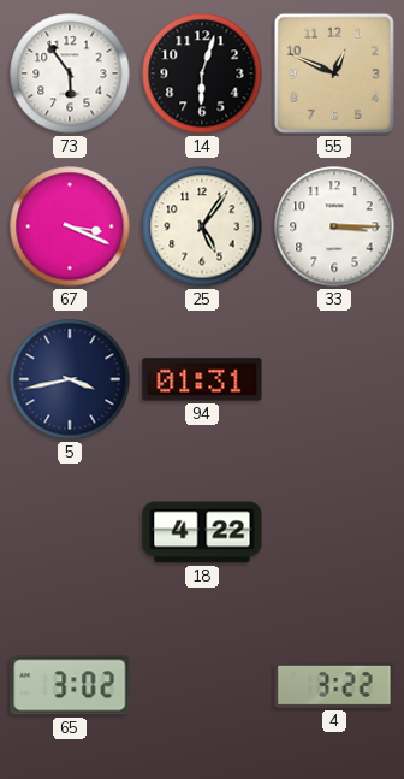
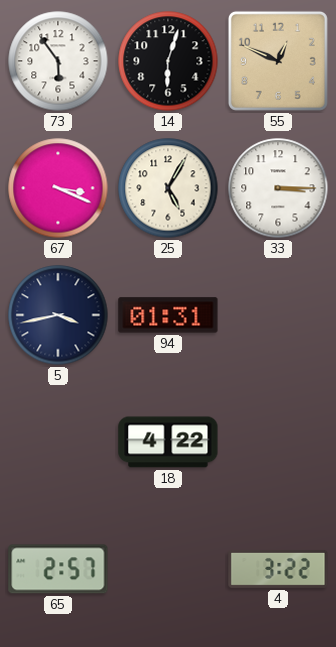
25: 5:06 -> 5:05
65: 3:02 -> 2:57
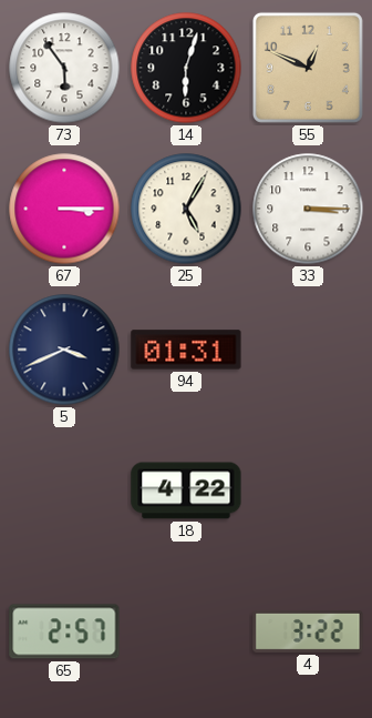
67: 3:19 -> 3:15
5: 3:43 -> 3:41
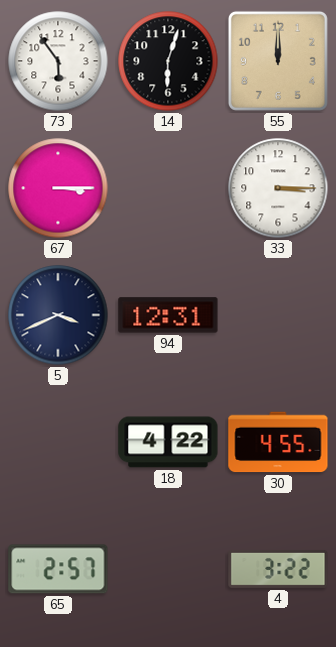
55: 12:49 -> 12:00
25: 5:05 -> none
94: 01:31 -> 12:31
30: none -> 4:55
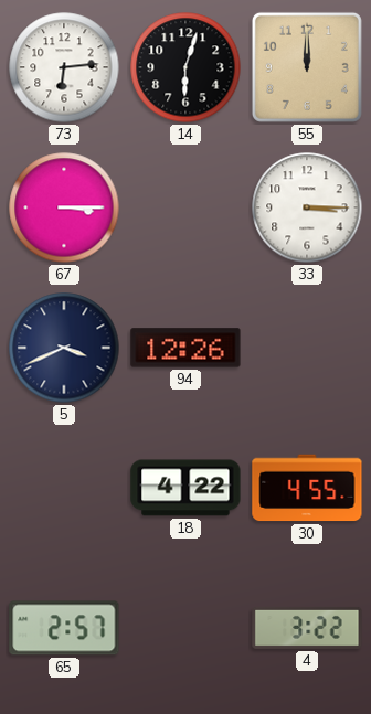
73: 5:54 -> 6:14
94: 12:31 -> 12:26
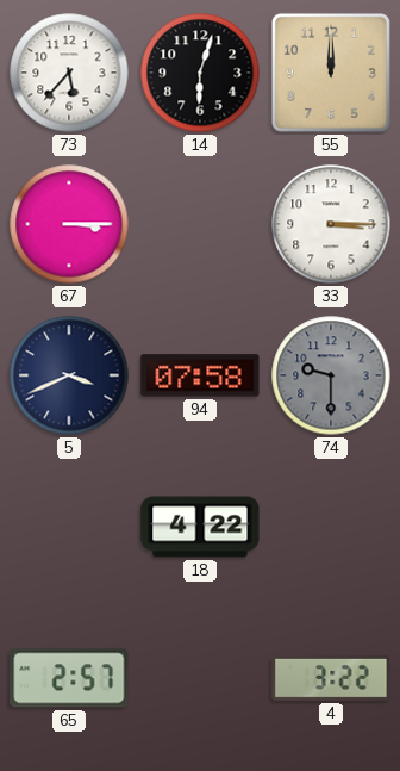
73: 6:14 -> 5:37
94: 12:26 -> 07:58
74: none -> 9:30
30: 4:55 -> none
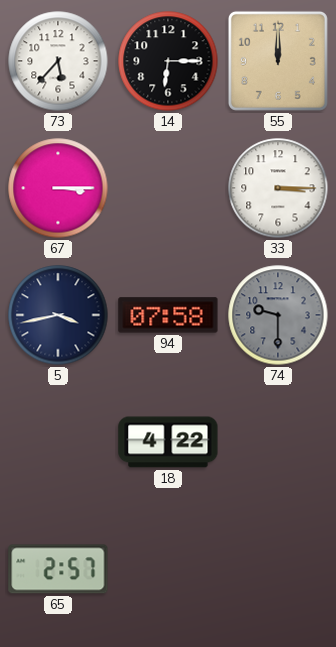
14: 6:03 -> 6:15
5: 3:41 -> 3:43
4: 3:22 -> none
